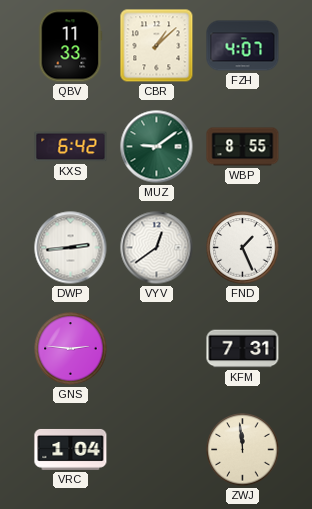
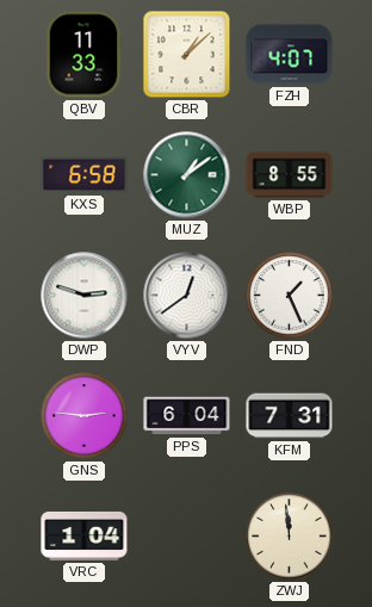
KXS: 6:42 -> 6:58
MUZ: 9:09 -> 1:09
DWP: 2:44 -> 2:48
PPS: none -> 6:04
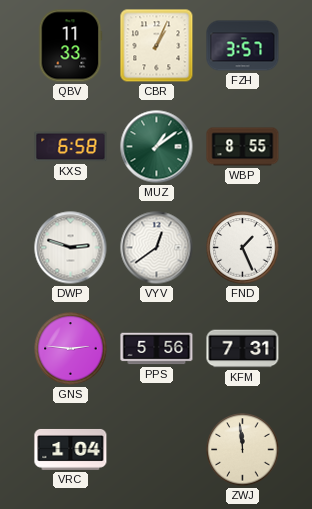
CBR: 1:08 -> 1:04
FZH: 4:07 -> 3:57
PPS: 6:04 -> 5:56
